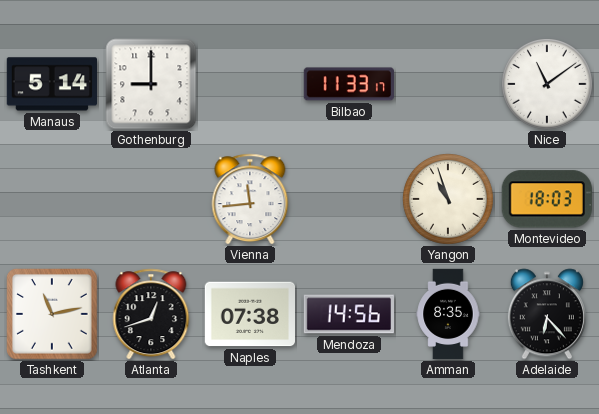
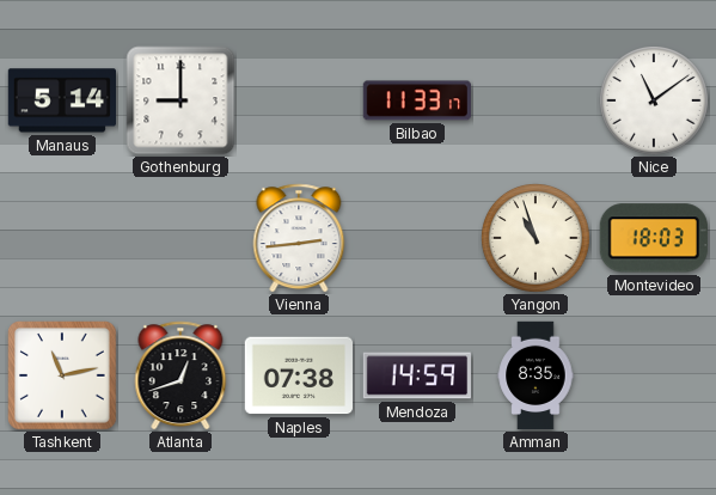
Vienna: 11:44 -> 2:44
Mendoza: 14:56 -> 14:59
Adelaide: 6:23 -> none
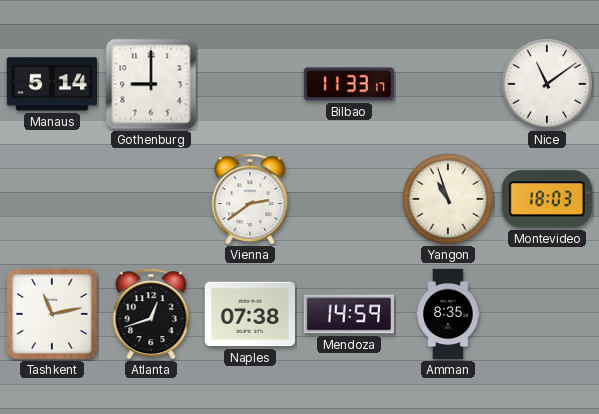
Vienna: 2:44 -> 2:39
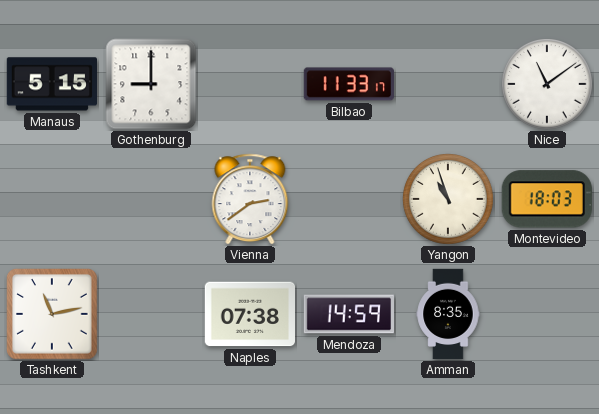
Manaus: 5:14 -> 5:15
Atlanta: 12:42 -> none
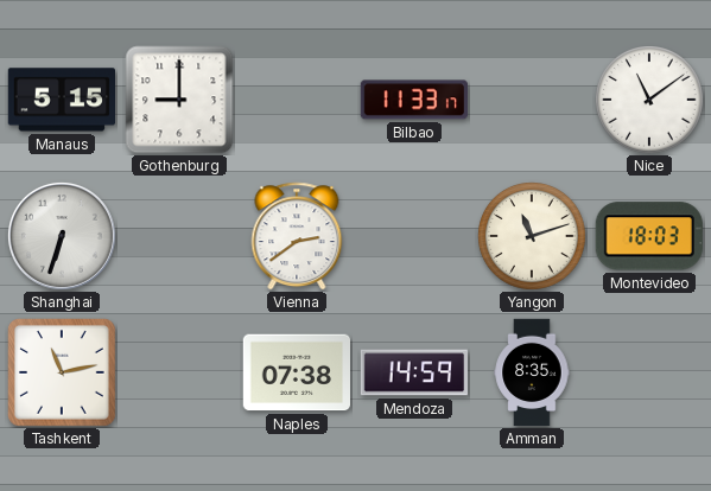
Shanghai: none -> 6:33
Yangon: 10:57 -> 11:12
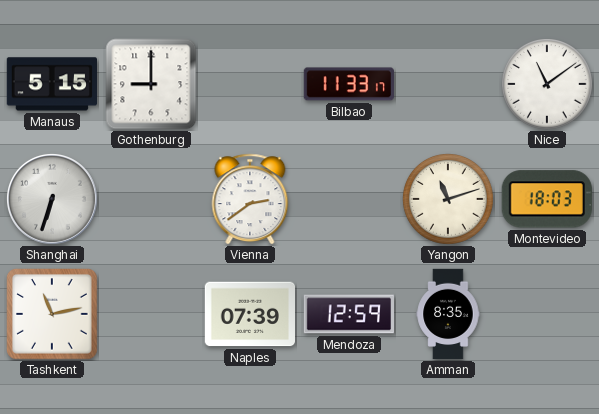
Naples: 07:38 -> 07:39
Mendoza: 14:59 -> 12:59
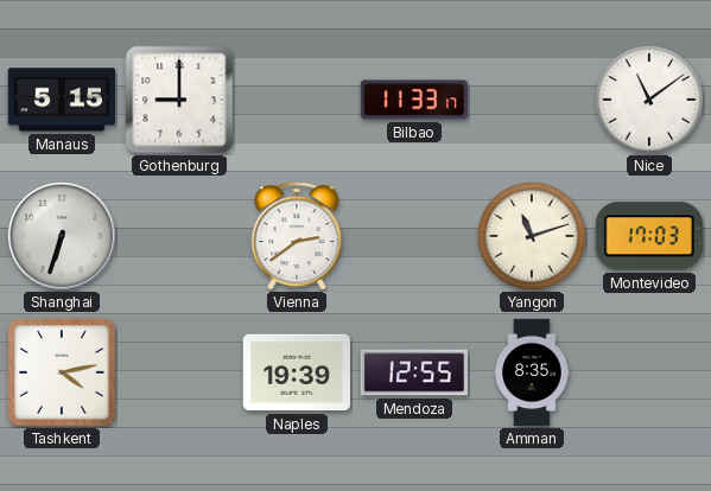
Montevideo: 18:03 -> 17:03
Tashkent: 11:13 -> 4:13
Naples: 07:39 -> 19:39
Mendoza: 12:59 -> 12:55
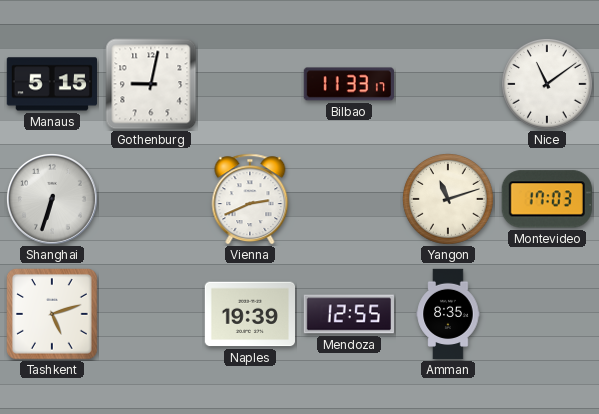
Gothenburg: 9:00 -> 9:02
Vienna: 2:39 -> 2:41
Tashkent: 4:13 -> 5:12
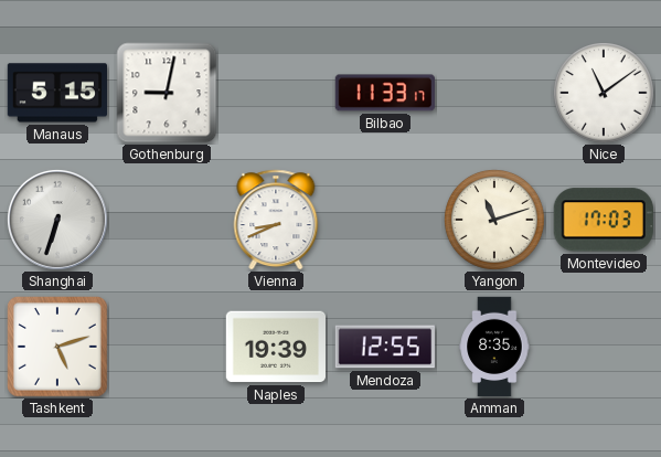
Vienna: 2:41 -> 8:41
